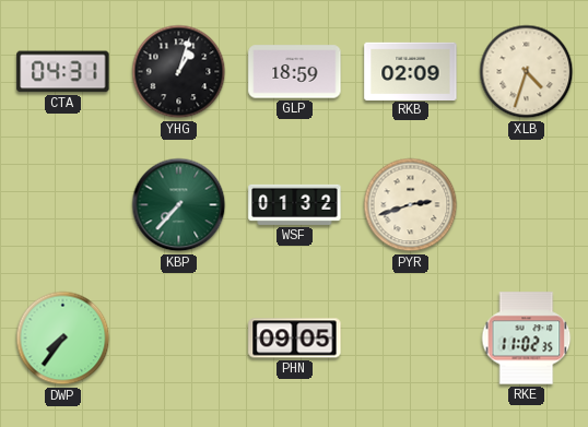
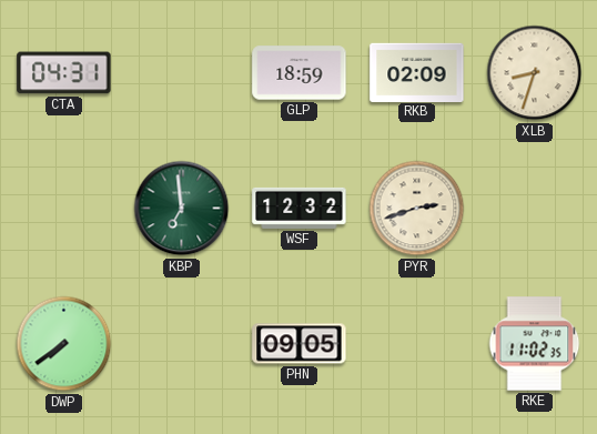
YHG: 1:03 -> none
XLB: 4:33 -> 8:33
KBP: 7:37 -> 6:59
WSF: 01:32 -> 12:32
DWP: 7:36 -> 7:39
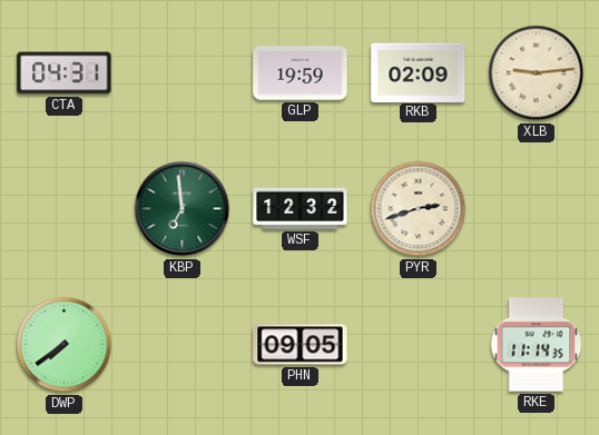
GLP: 18:59 -> 19:59
XLB: 8:33 -> 9:14
RKE: 11:02 -> 11:14
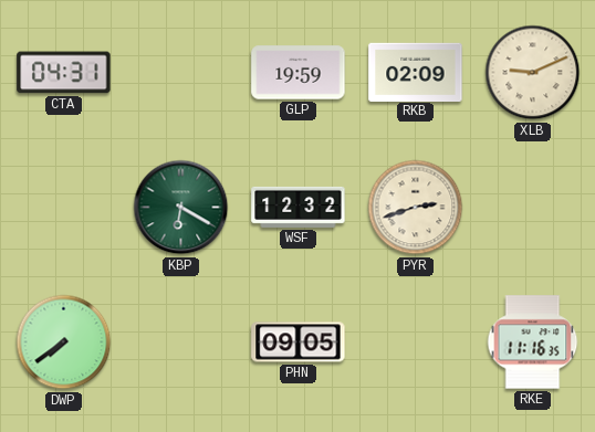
XLB: 9:14 -> 9:11
KBP: 6:59 -> 6:20
RKE: 11:14 -> 11:16
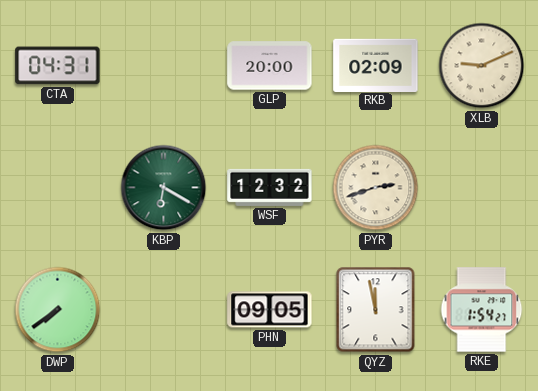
GLP: 19:59 -> 20:00
QYZ: none -> 11:58
RKE: 11:16 -> 1:54
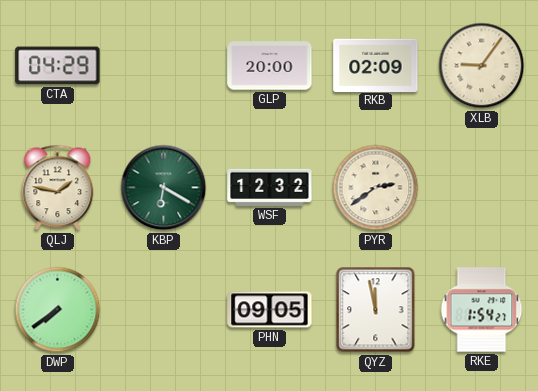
CTA: 04:31 -> 04:29
XLB: 9:11 -> 9:06
QLJ: none -> 1:47
PYR: 2:42 -> 2:39
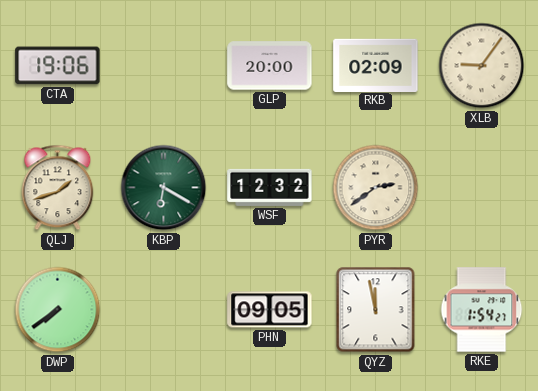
CTA: 04:29 -> 19:06
QLJ: 1:47 -> 1:42
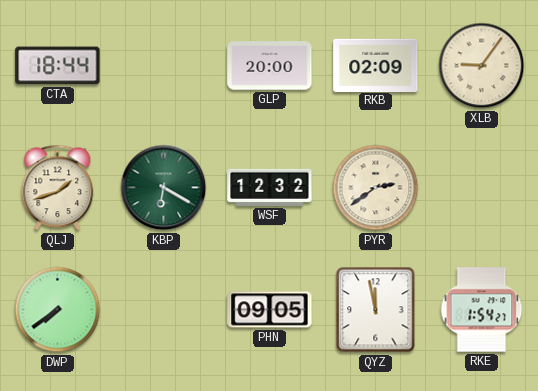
CTA: 19:06 -> 18:44
